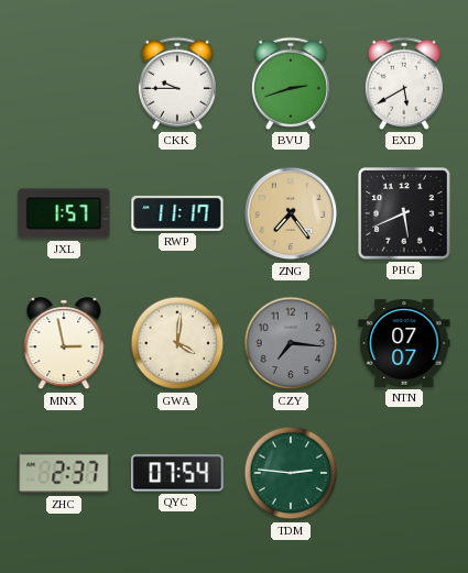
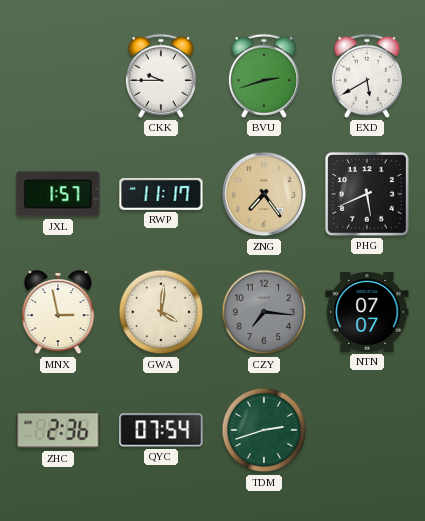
ZHC: 2:37 -> 2:36
TDM: 2:46 -> 2:42
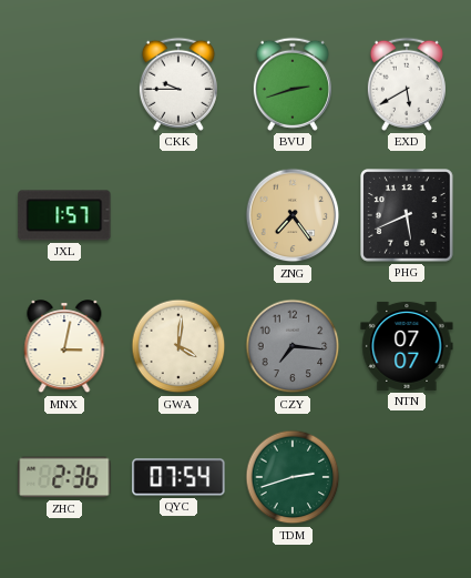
RWP: 11:17 -> none
MNX: 2:58 -> 3:02
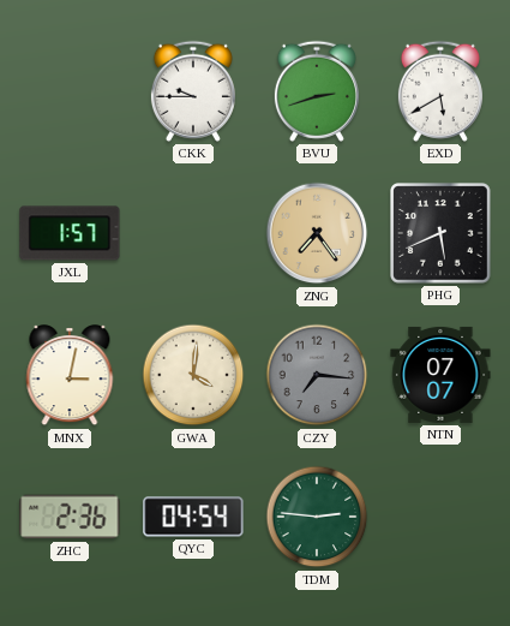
QYC: 07:54 -> 04:54
TDM: 2:42 -> 2:46
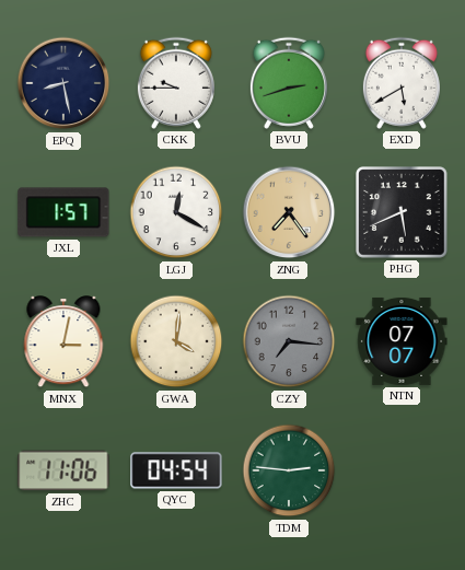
EPQ: none -> 8:28
LGJ: none -> 12:20
ZHC: 2:36 -> 11:06
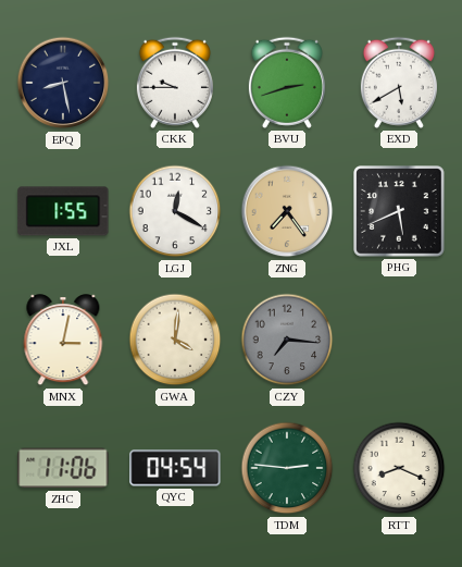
JXL: 1:57 -> 1:55
NTN: 07:07 -> none
RTT: none -> 8:19
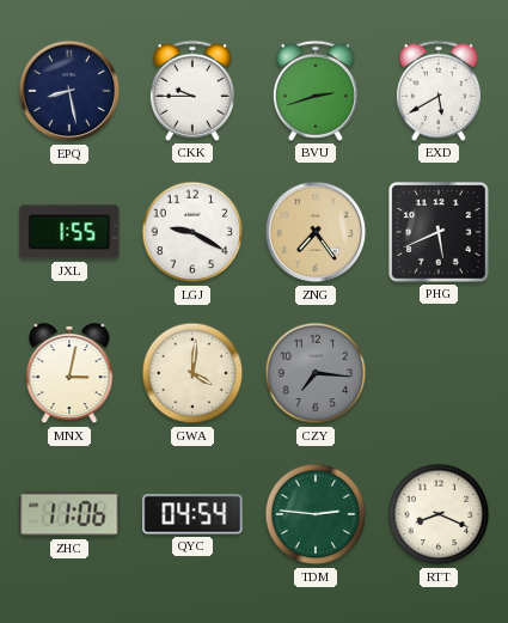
LGJ: 12:20 -> 9:20
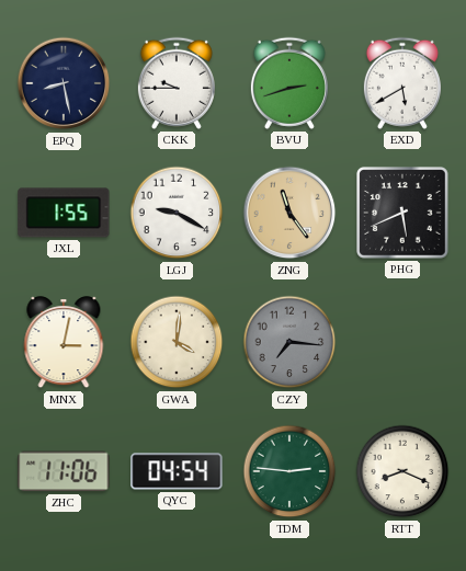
ZNG: 7:24 -> 11:24
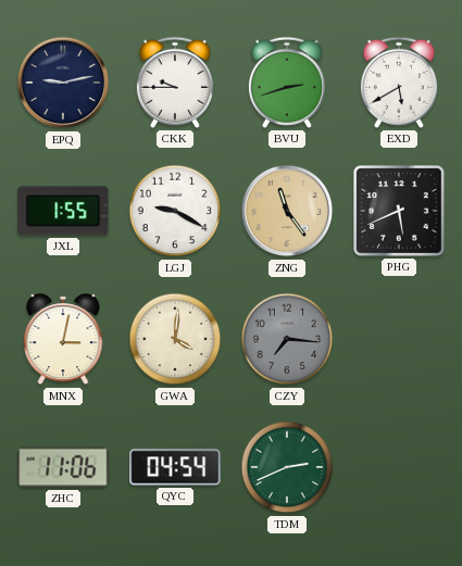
EPQ: 8:28 -> 9:13
TDM: 2:46 -> 2:41
RTT: 8:19 -> none
